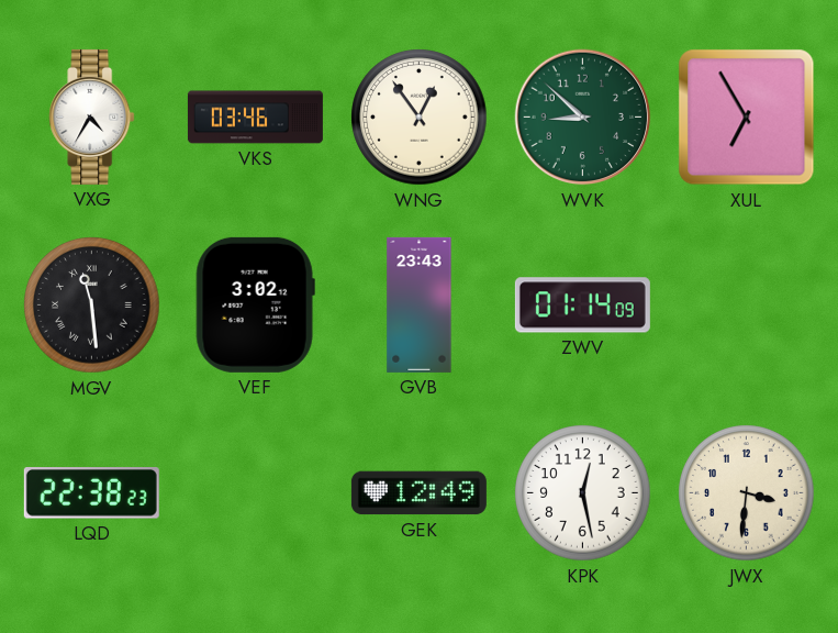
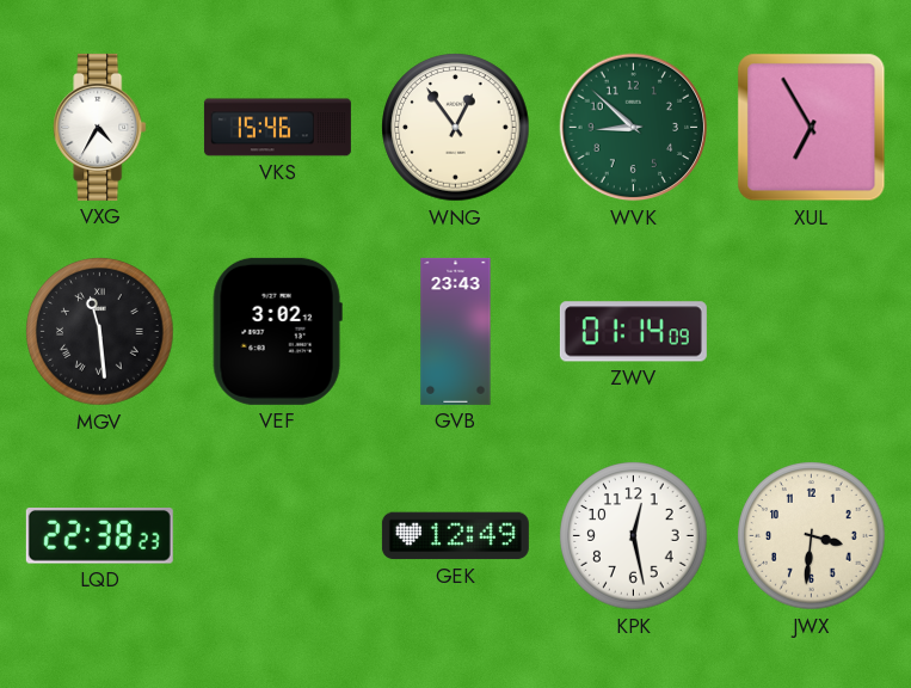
VKS: 03:46 -> 15:46
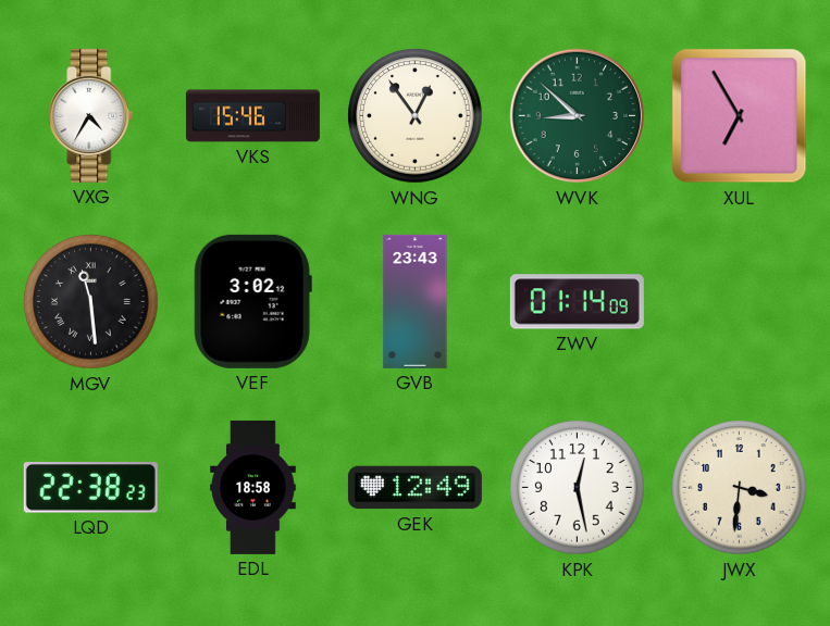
EDL: none -> 18:58
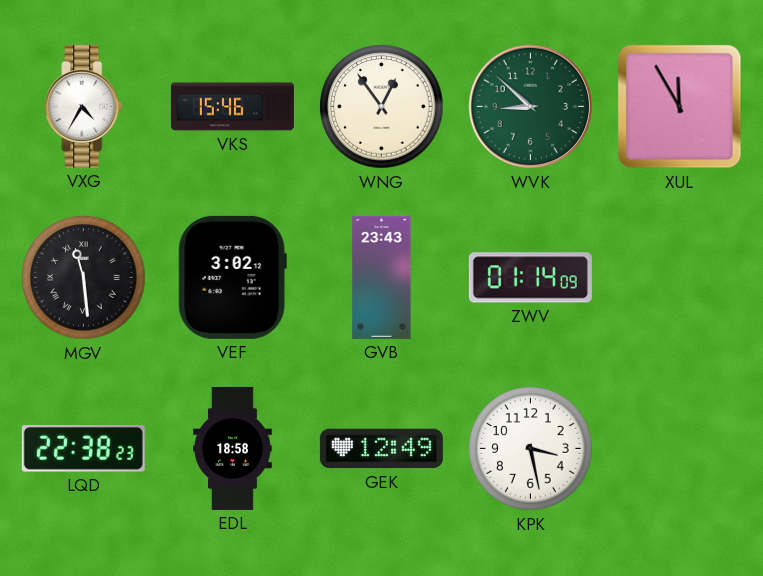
XUL: 6:55 -> 11:55
KPK: 12:28 -> 3:28
JWX: 3:31 -> none
